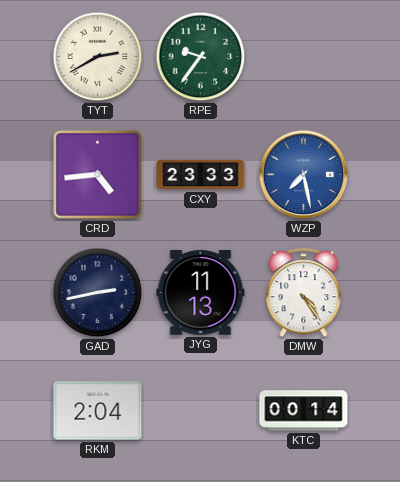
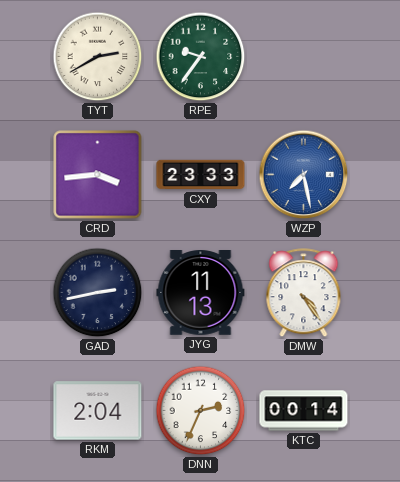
CRD: 4:44 -> 3:44
DNN: none -> 2:34
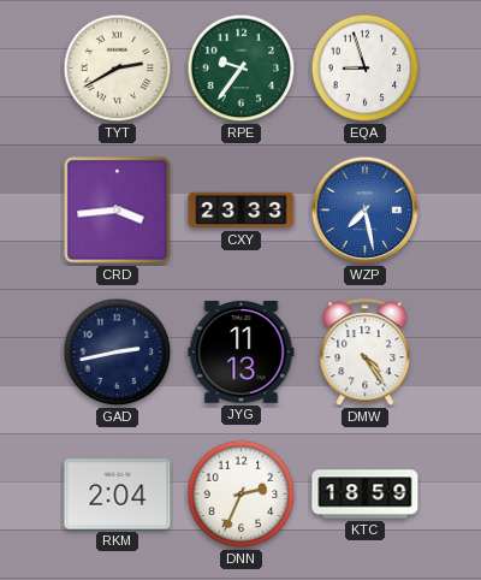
EQA: none -> 8:57
KTC: 00:14 -> 18:59
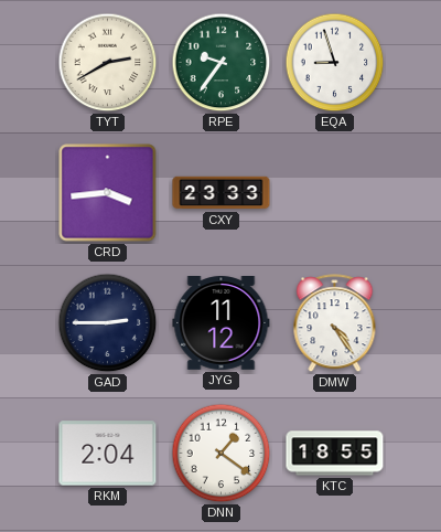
WZP: 7:28 -> none
GAD: 2:43 -> 2:45
JYG: 11:13 -> 11:12
DNN: 2:34 -> 1:21
KTC: 18:59 -> 18:55
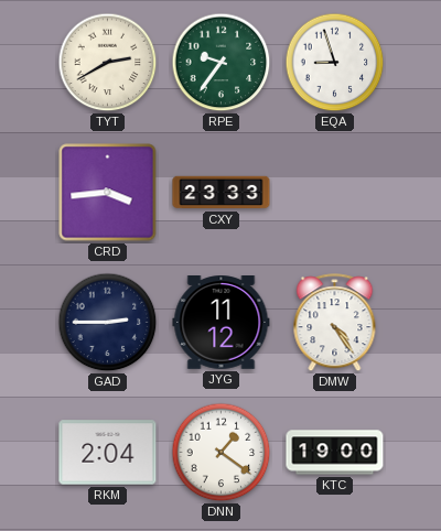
KTC: 18:55 -> 19:00
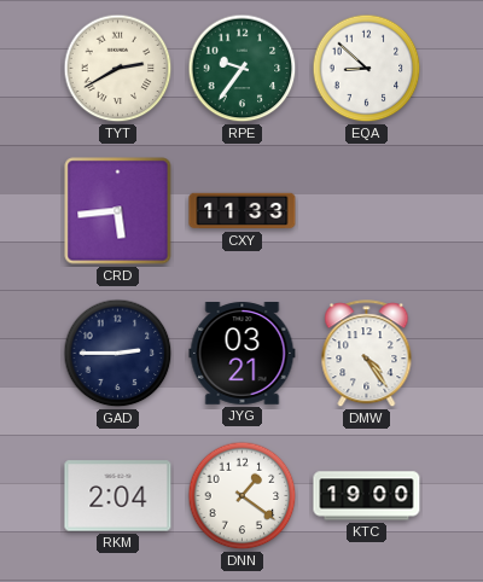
EQA: 8:57 -> 8:52
CRD: 3:44 -> 5:44
CXY: 23:33 -> 11:33
JYG: 11:12 -> 03:21
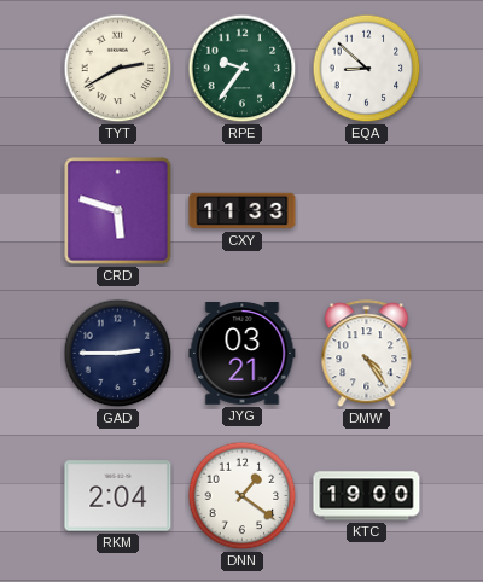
CRD: 5:44 -> 5:48
